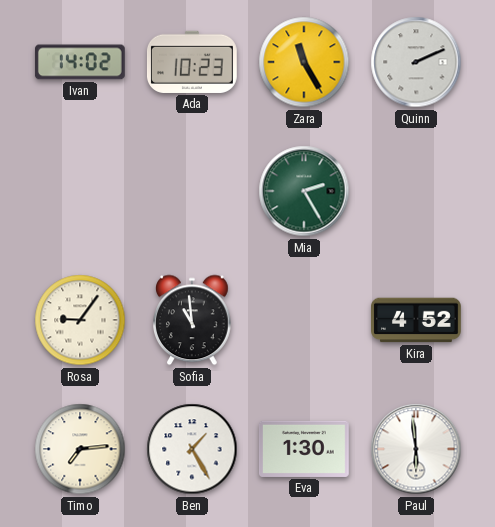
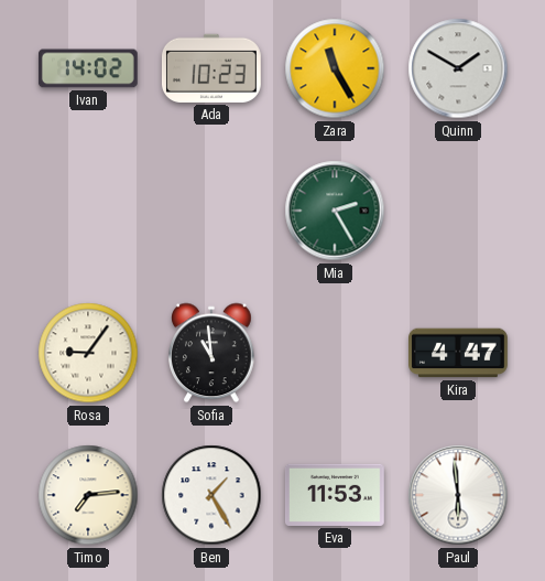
Quinn: 2:11 -> 1:50
Kira: 4:52 -> 4:47
Eva: 1:30 -> 11:53
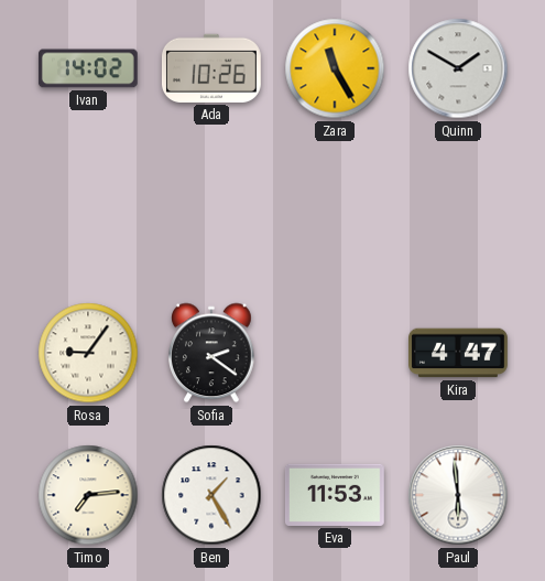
Ada: 10:23 -> 10:26
Mia: 2:25 -> none
Sofia: 10:59 -> 2:21
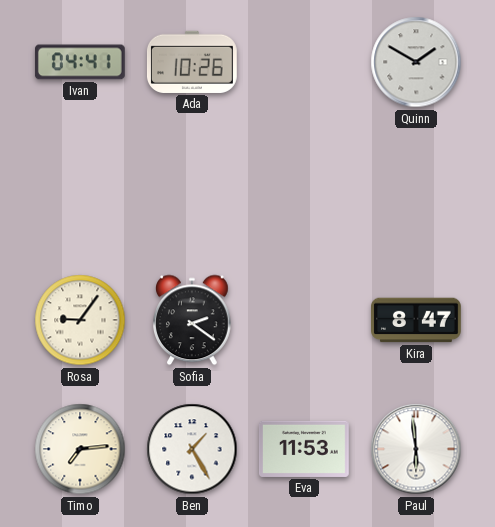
Ivan: 14:02 -> 04:41
Zara: 11:25 -> none
Kira: 4:47 -> 8:47
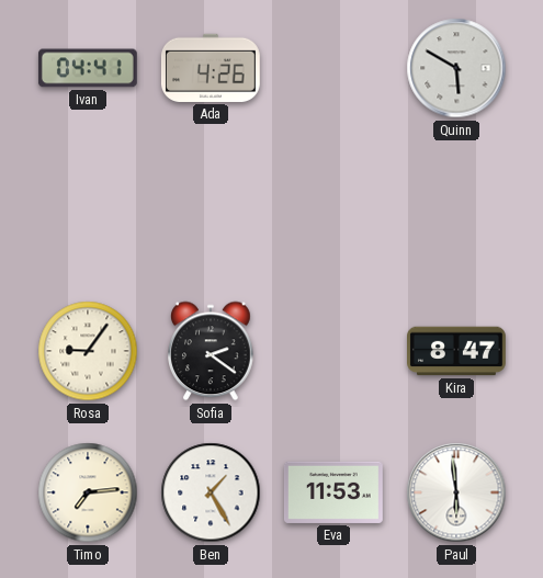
Ada: 10:26 -> 4:26
Quinn: 1:50 -> 5:50
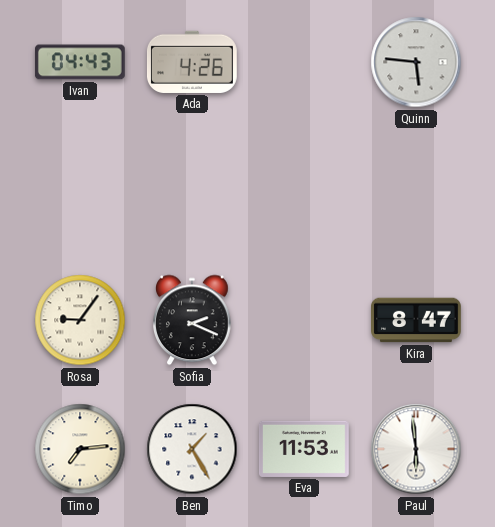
Ivan: 04:41 -> 04:43
Quinn: 5:50 -> 5:46
Sofia: 2:21 -> 2:19
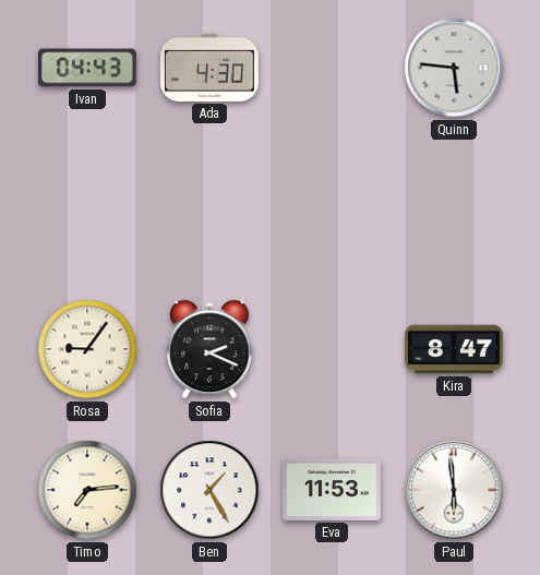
Ada: 4:26 -> 4:30
